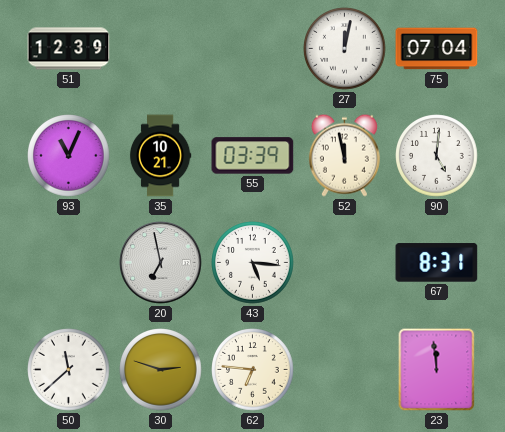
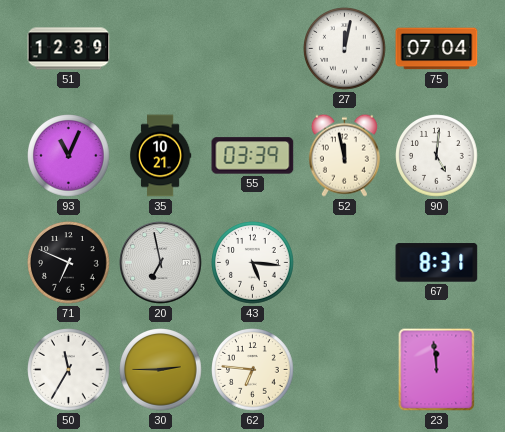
71: none -> 6:49
50: 11:38 -> 11:35
30: 2:48 -> 2:45
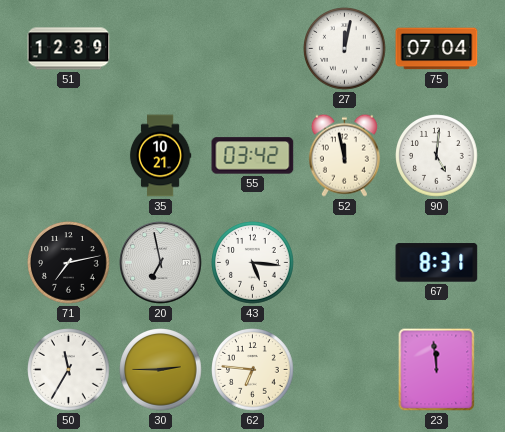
93: 11:04 -> none
55: 03:39 -> 03:42
71: 6:49 -> 7:13
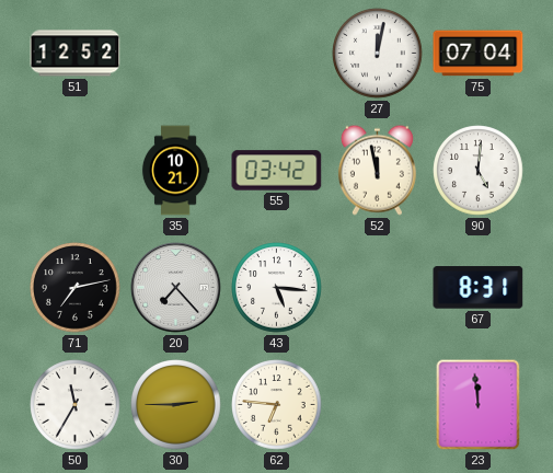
51: 12:39 -> 12:52
20: 6:58 -> 7:23
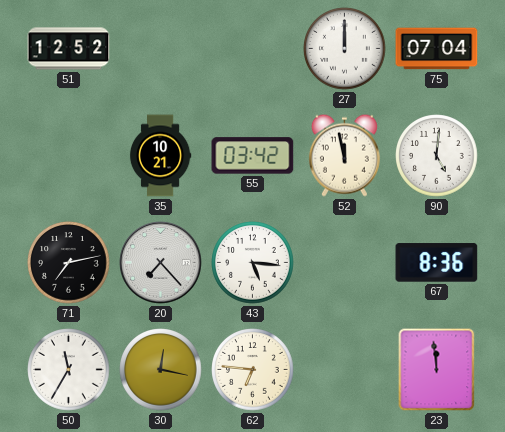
27: 12:02 -> 12:00
67: 8:31 -> 8:36
30: 2:45 -> 12:17
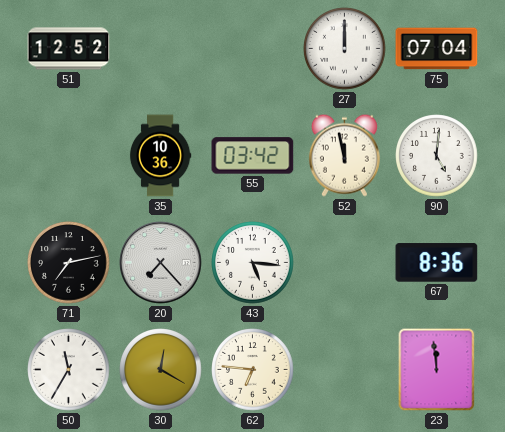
35: 10:21 -> 10:36
30: 12:17 -> 12:20
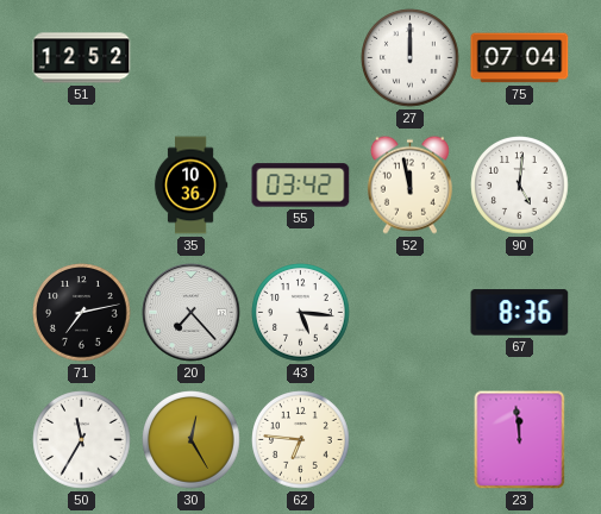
30: 12:20 -> 12:25
